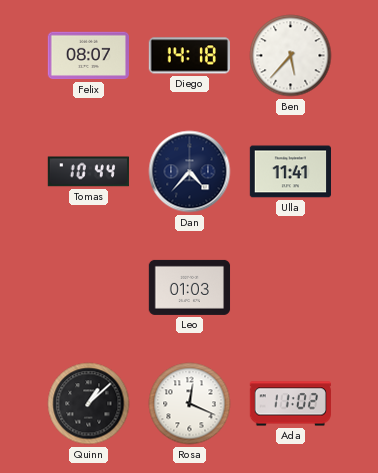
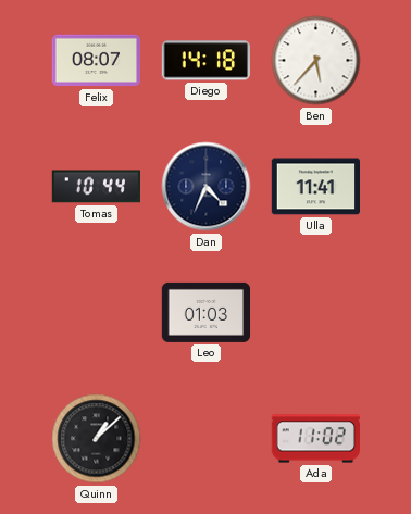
Dan: 4:37 -> 4:34
Rosa: 12:19 -> none
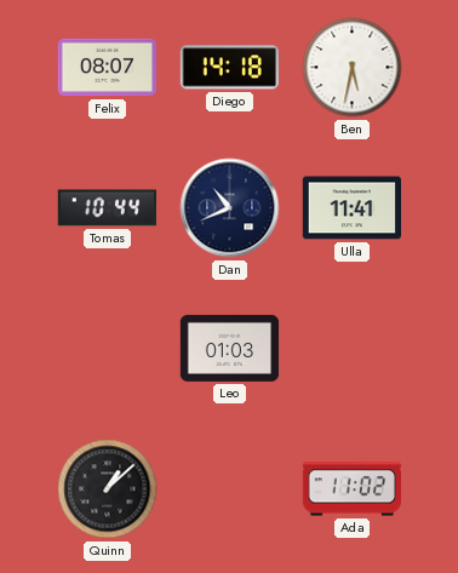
Ben: 5:37 -> 5:32
Dan: 4:34 -> 10:41
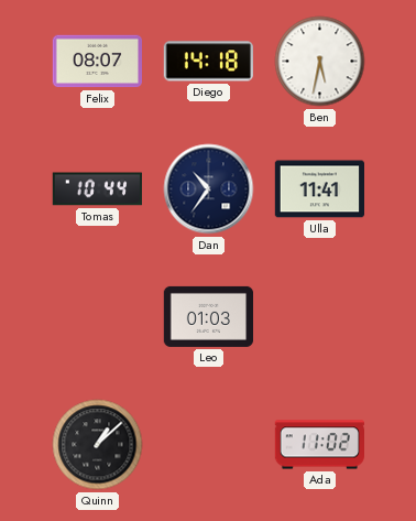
Dan: 10:41 -> 10:36
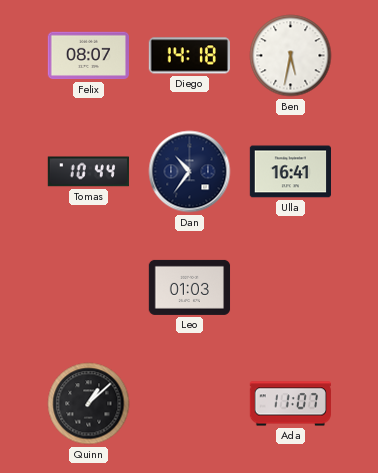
Ulla: 11:41 -> 16:41
Ada: 11:02 -> 11:07
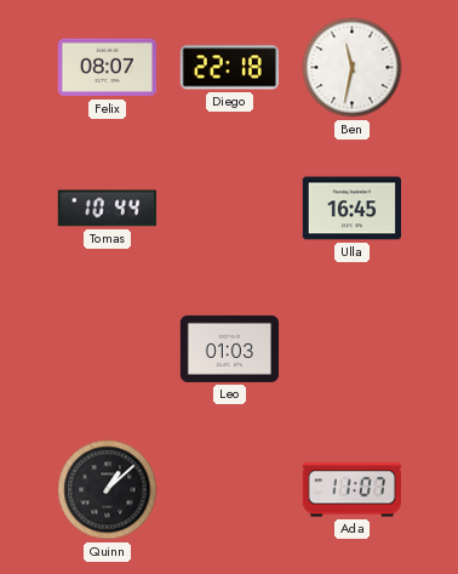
Diego: 14:18 -> 22:18
Ben: 5:32 -> 11:32
Dan: 10:36 -> none
Ulla: 16:41 -> 16:45
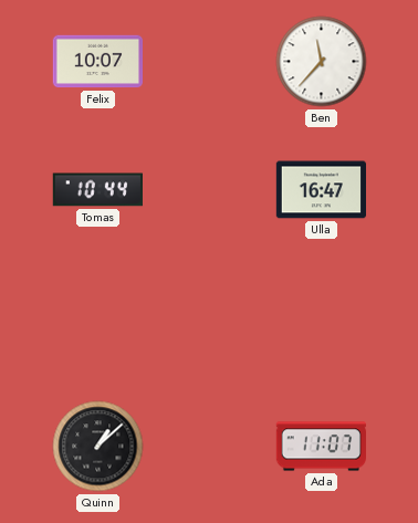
Felix: 08:07 -> 10:07
Diego: 22:18 -> none
Ben: 11:32 -> 11:37
Ulla: 16:45 -> 16:47
Leo: 01:03 -> none
